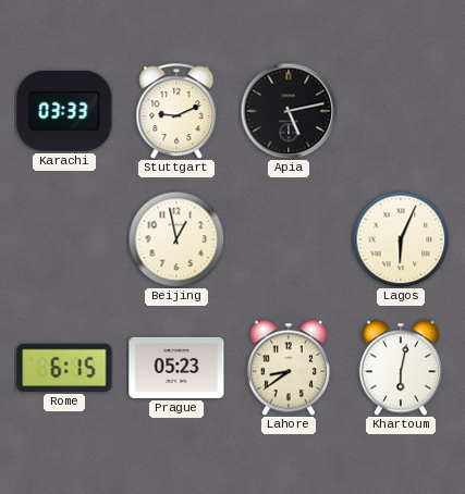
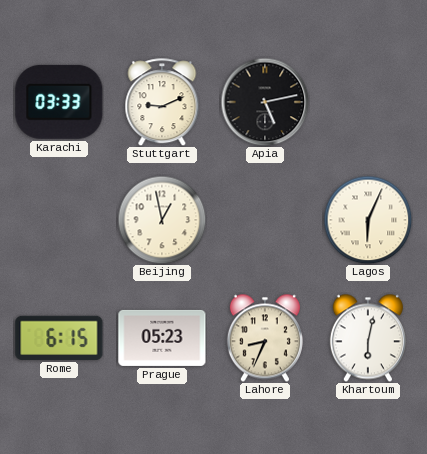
Lahore: 8:39 -> 8:34
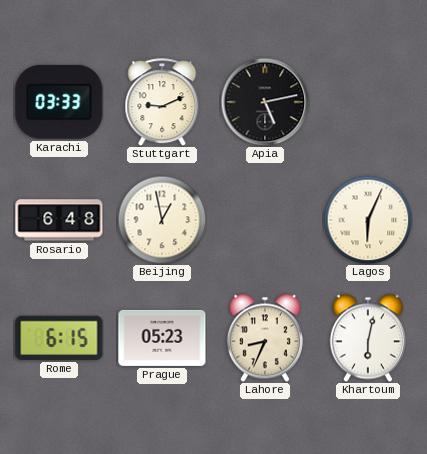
Rosario: none -> 6:48
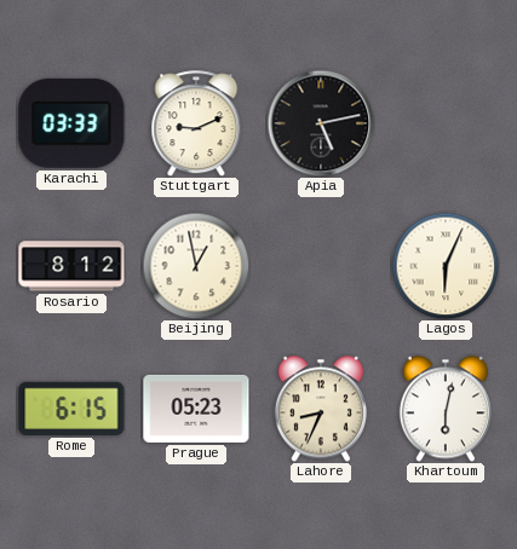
Rosario: 6:48 -> 8:12
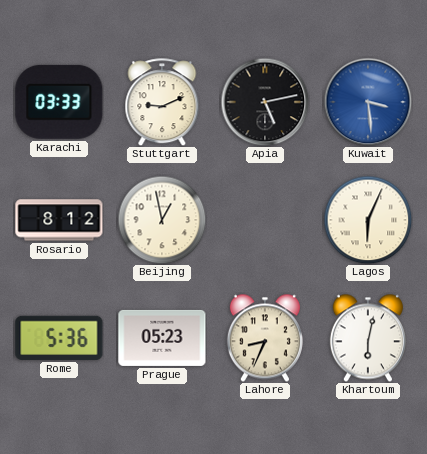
Kuwait: none -> 3:29
Rome: 6:15 -> 5:36
